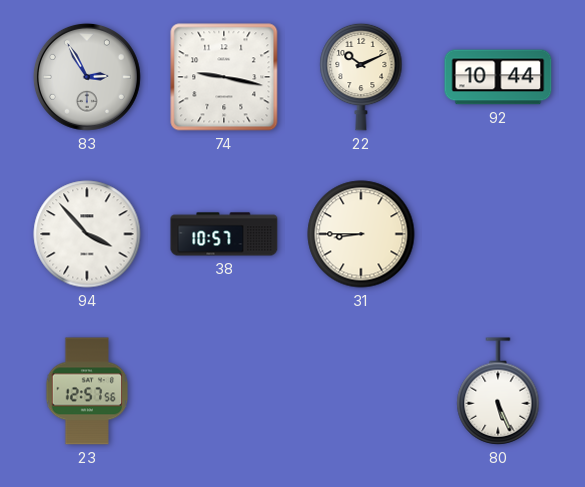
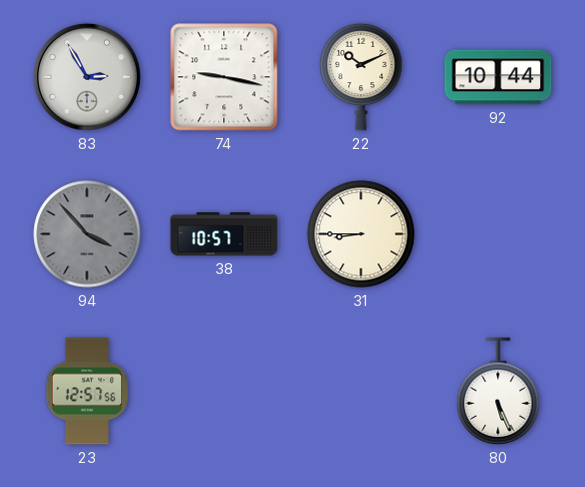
94 dial: white -> grey
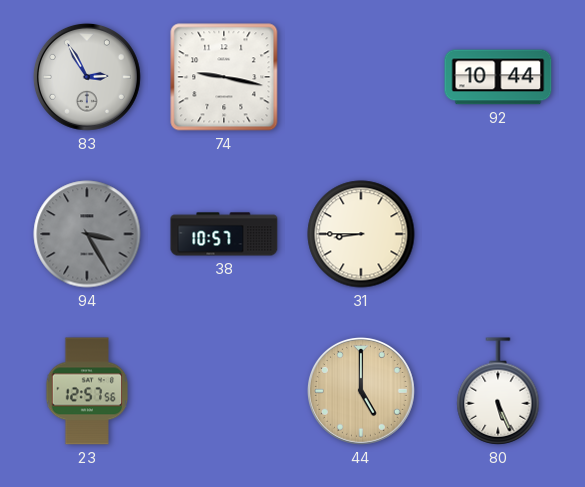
22: 10:11 -> none
94: 3:53 -> 3:25
44: none -> 5:00
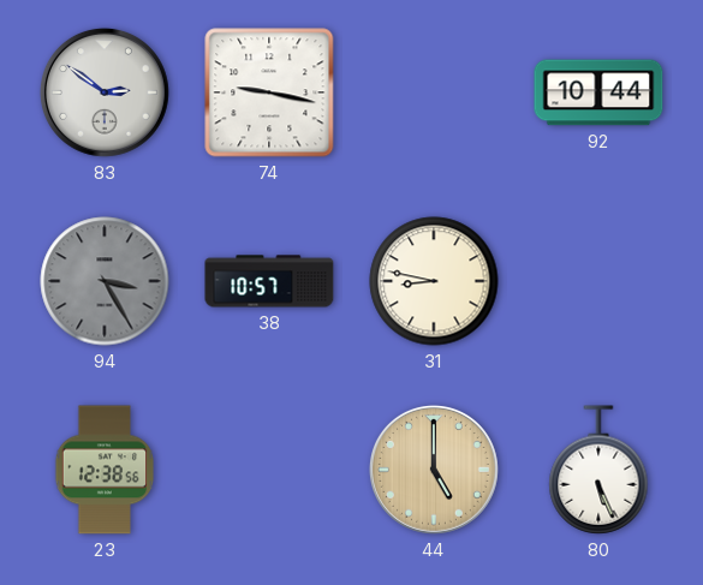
83: 2:55 -> 2:51
31: 8:45 -> 8:47
23: 12:57 -> 12:38
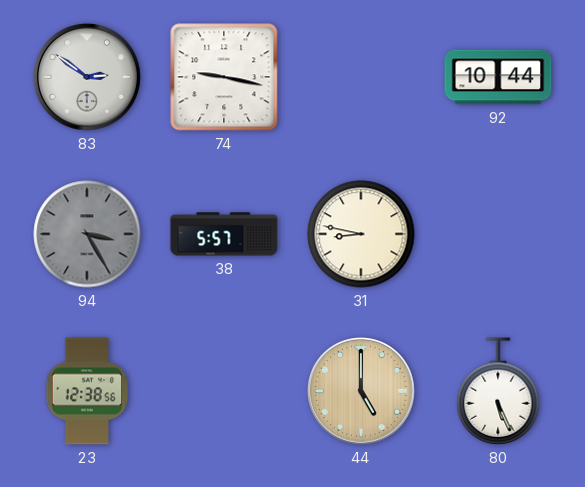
38: 10:57 -> 5:57
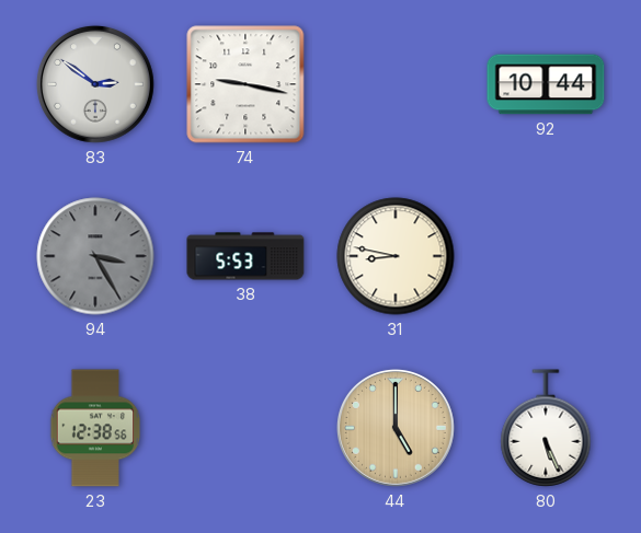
38: 5:57 -> 5:53
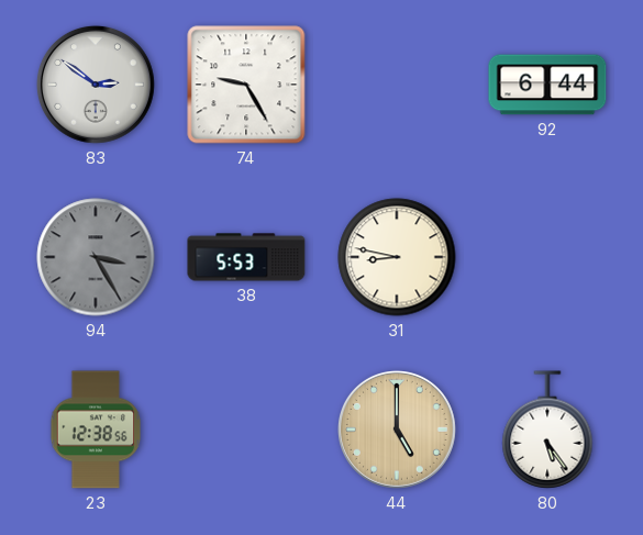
74: 9:17 -> 9:25
92: 10:44 -> 6:44
80: 5:26 -> 5:24
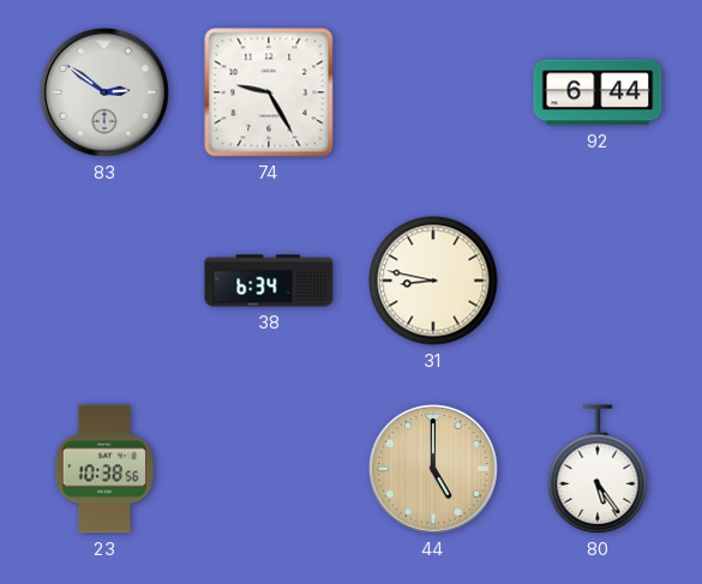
94: 3:25 -> none
38: 5:53 -> 6:34
23: 12:38 -> 10:38
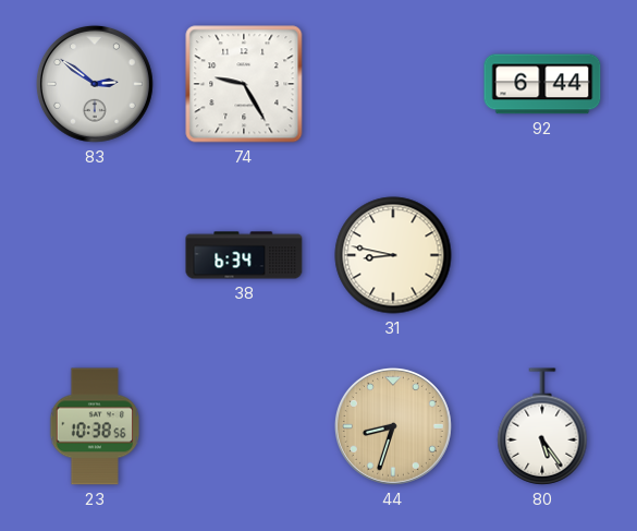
44: 5:00 -> 8:33
